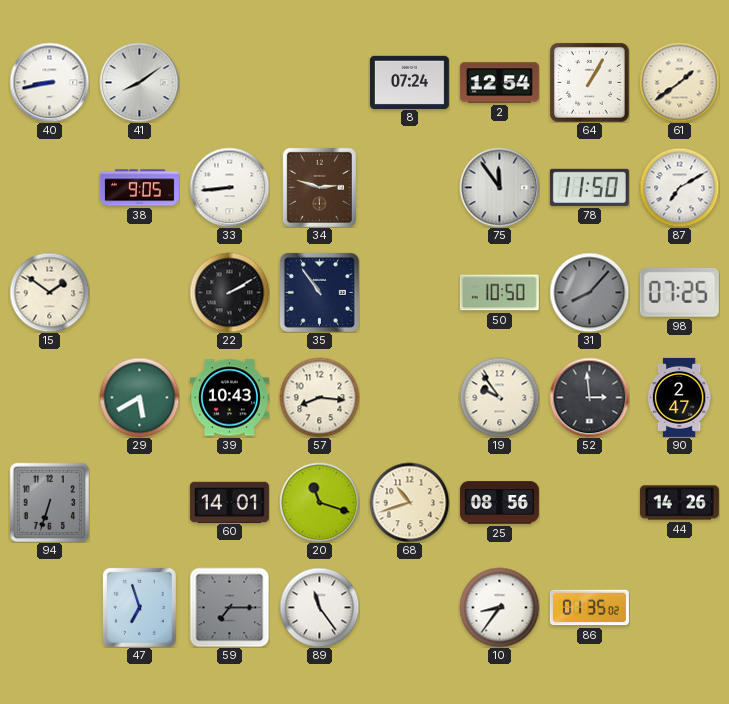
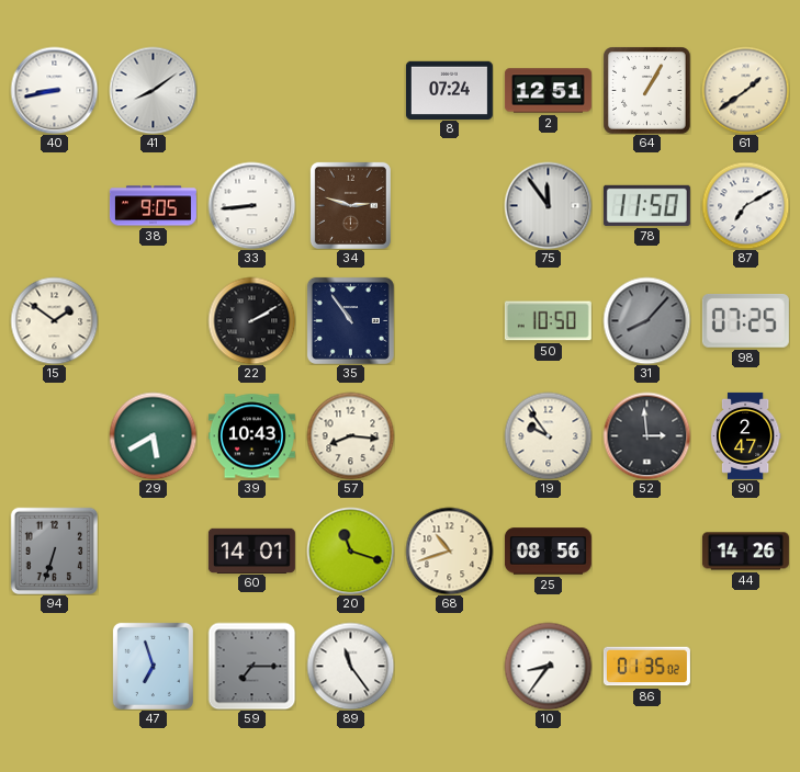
2: 12:54 -> 12:51
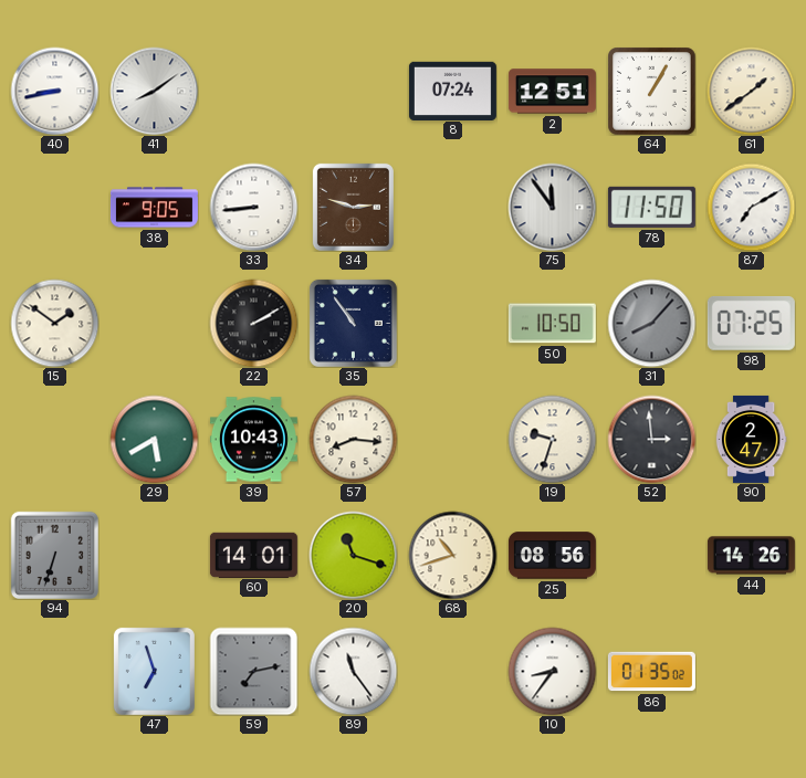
19: 9:54 -> 9:33
59: 7:15 -> 7:13
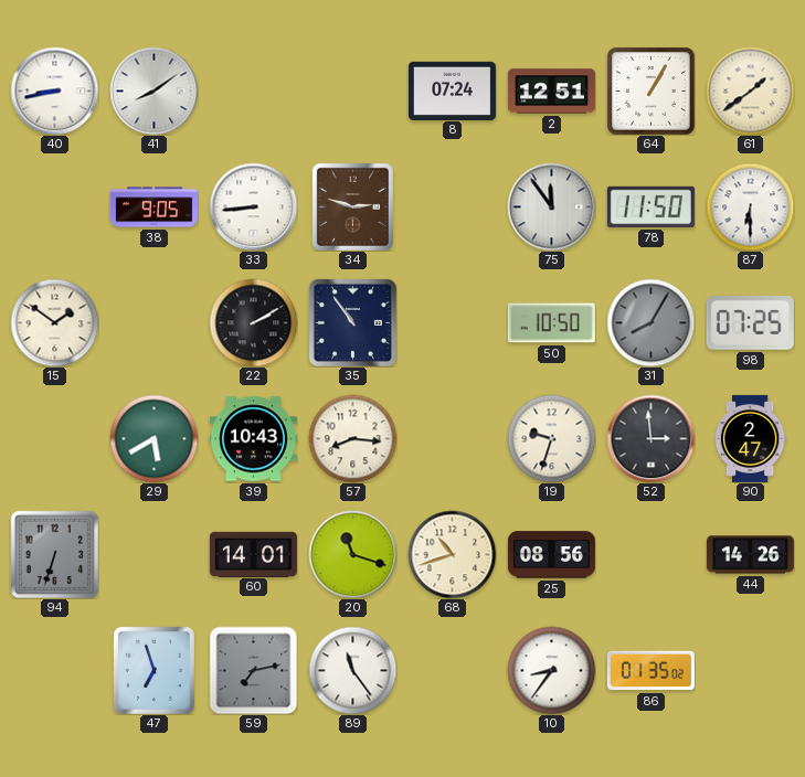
87: 7:10 -> 6:30
31: 8:07 -> 8:05
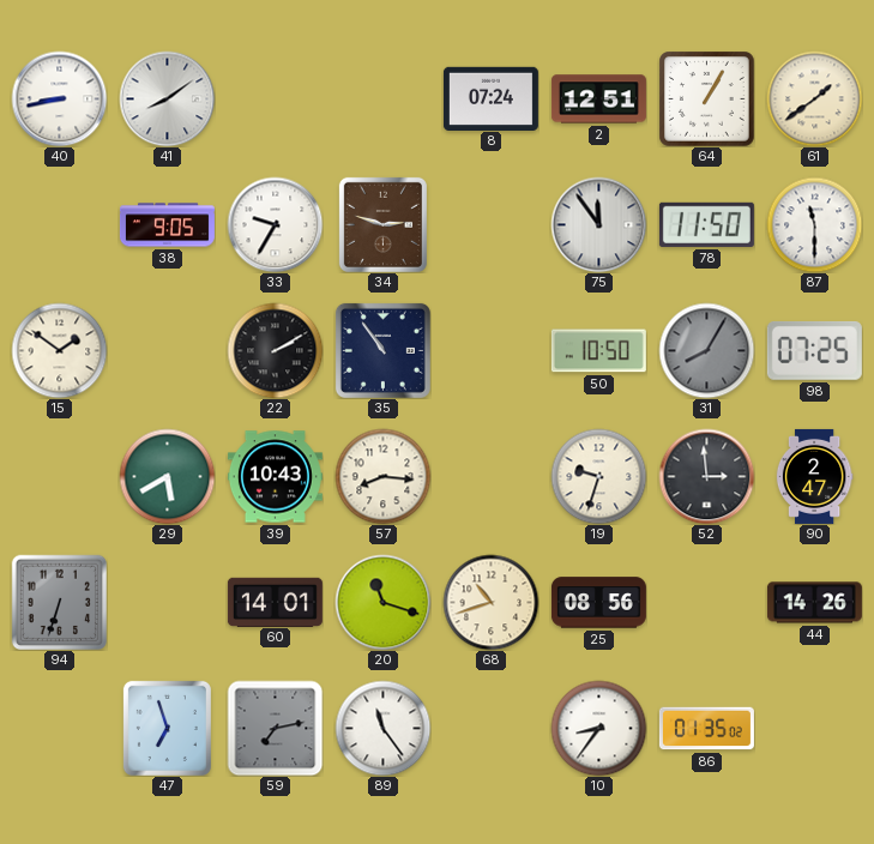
33: 8:44 -> 9:35
87: 6:30 -> 11:30
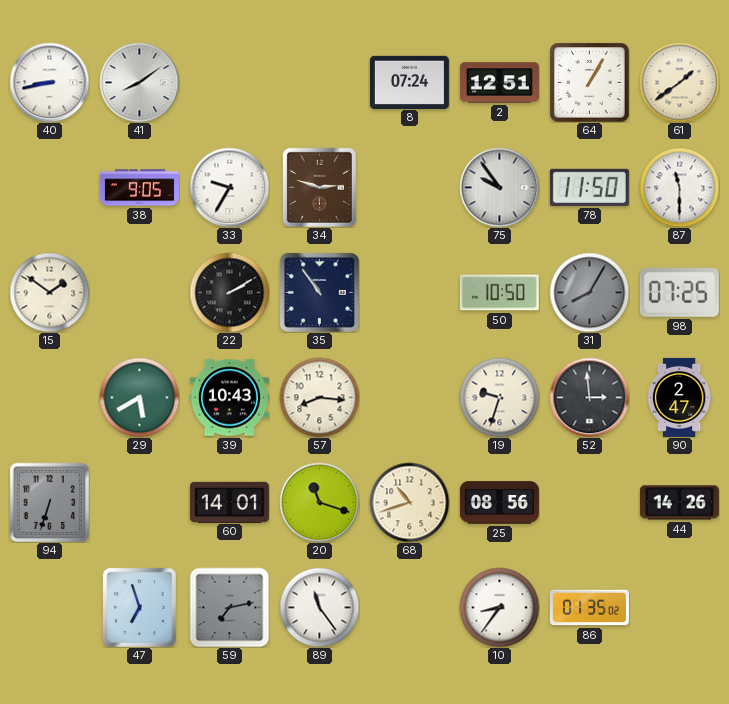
75: 11:54 -> 9:54
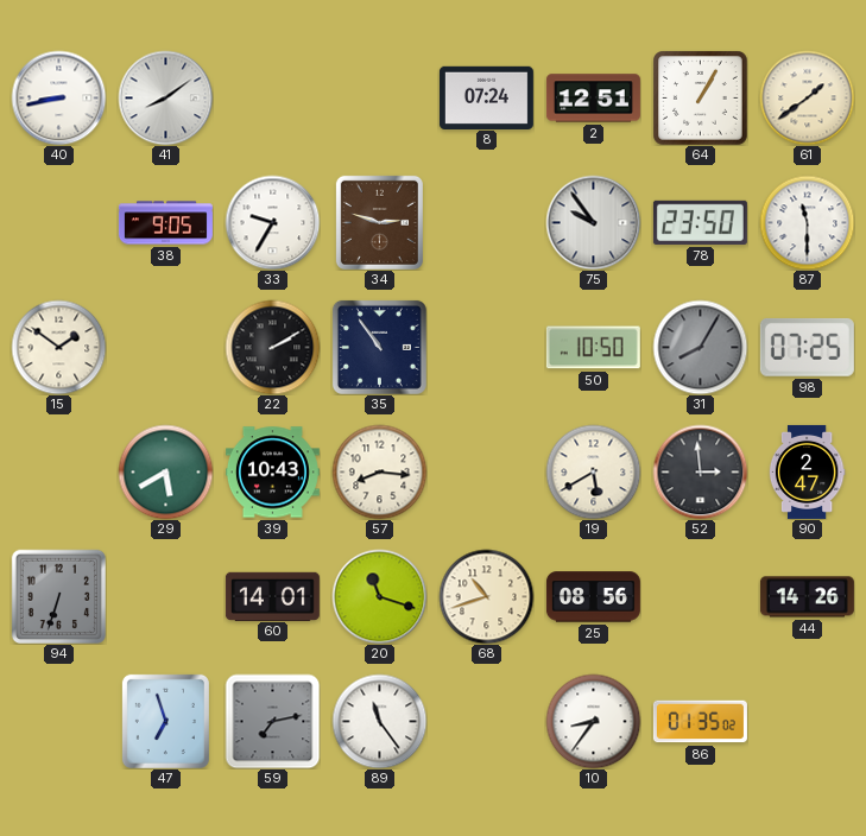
78: 11:50 -> 23:50
19: 9:33 -> 5:40
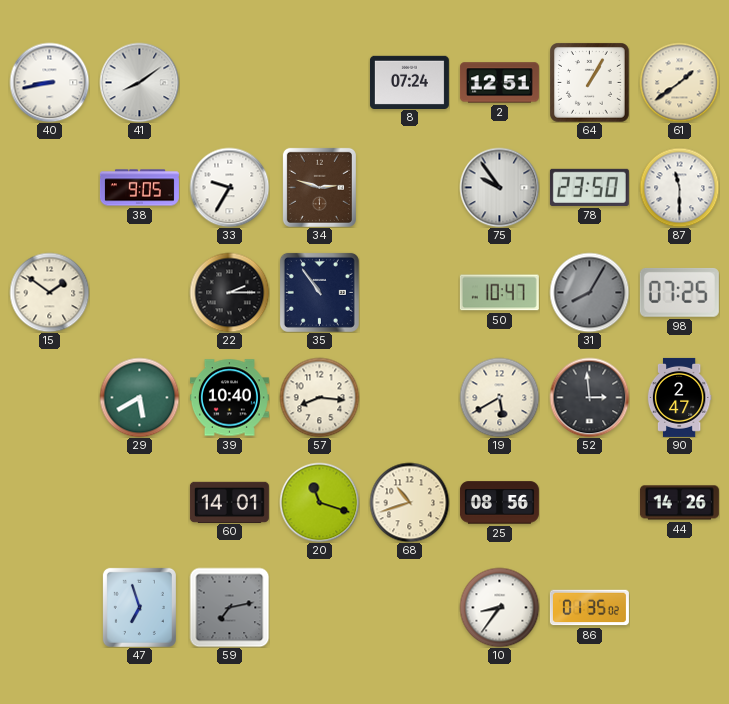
22: 2:10 -> 2:15
50: 10:50 -> 10:47
39: 10:43 -> 10:40
94: 6:33 -> none
89: 11:24 -> none
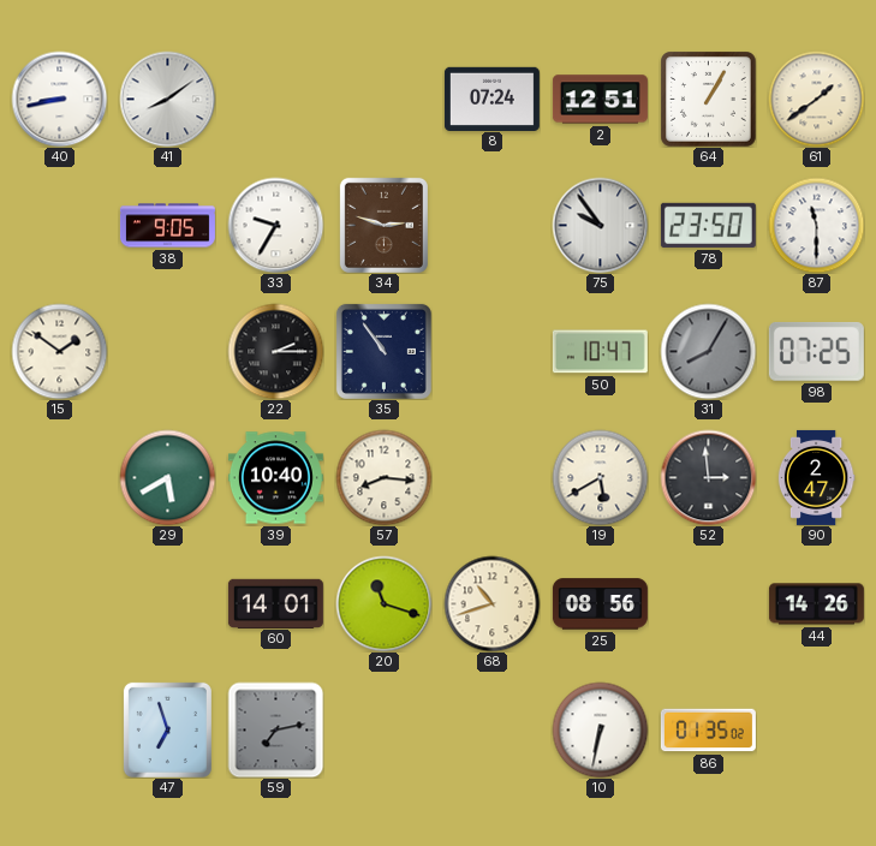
10: 8:36 -> 6:32
